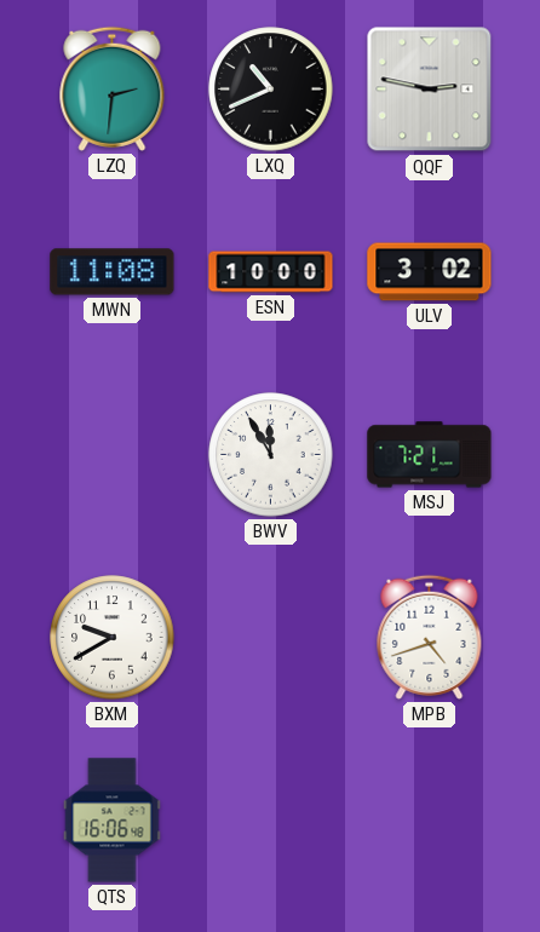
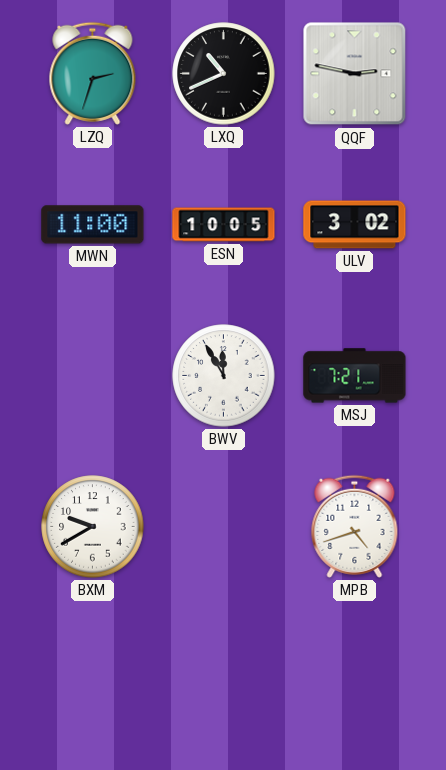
LZQ: 2:31 -> 2:33
MWN: 11:08 -> 11:00
ESN: 10:00 -> 10:05
QTS: 16:06 -> none
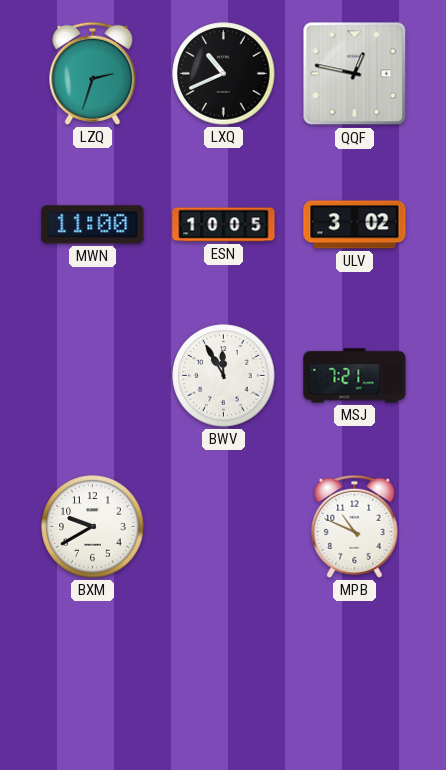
QQF: 2:47 -> 12:47
MPB: 4:42 -> 10:49
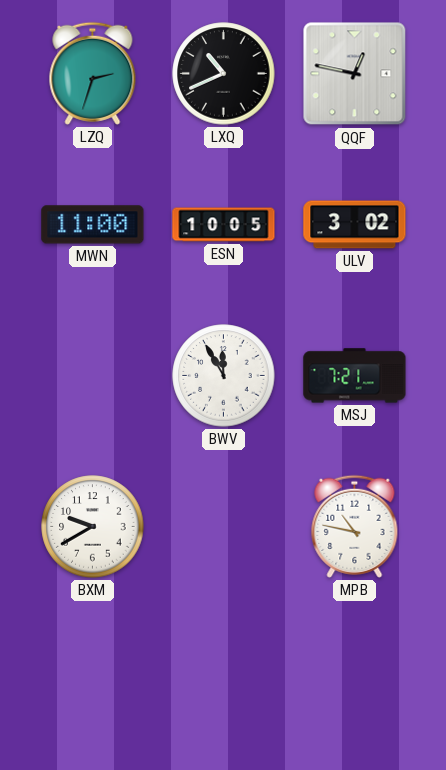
MPB: 10:49 -> 10:47
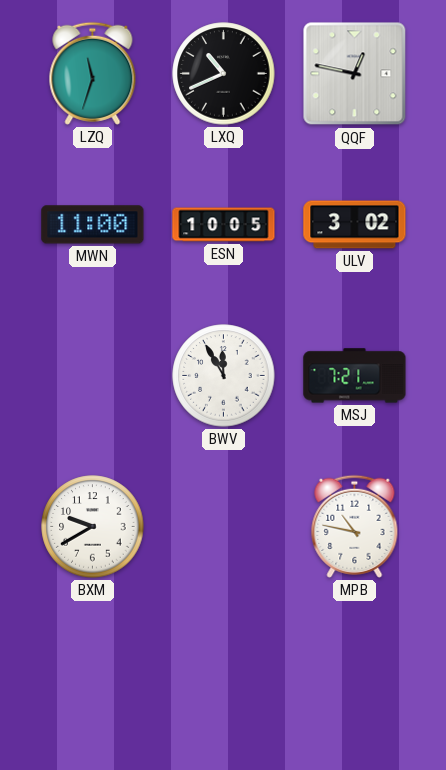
LZQ: 2:33 -> 11:33
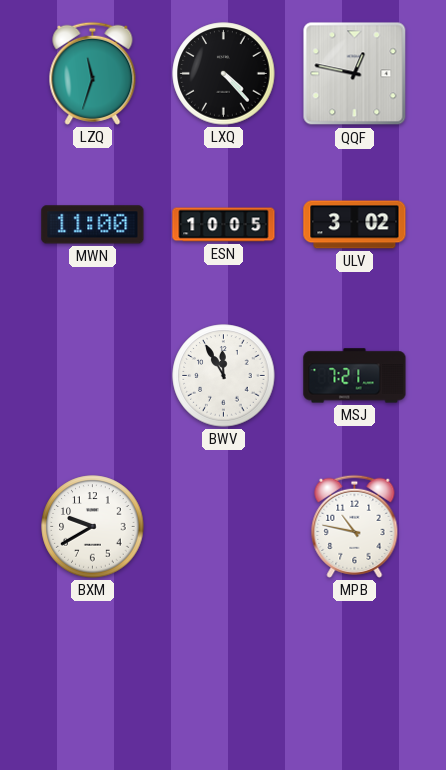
LXQ: 10:41 -> 4:23
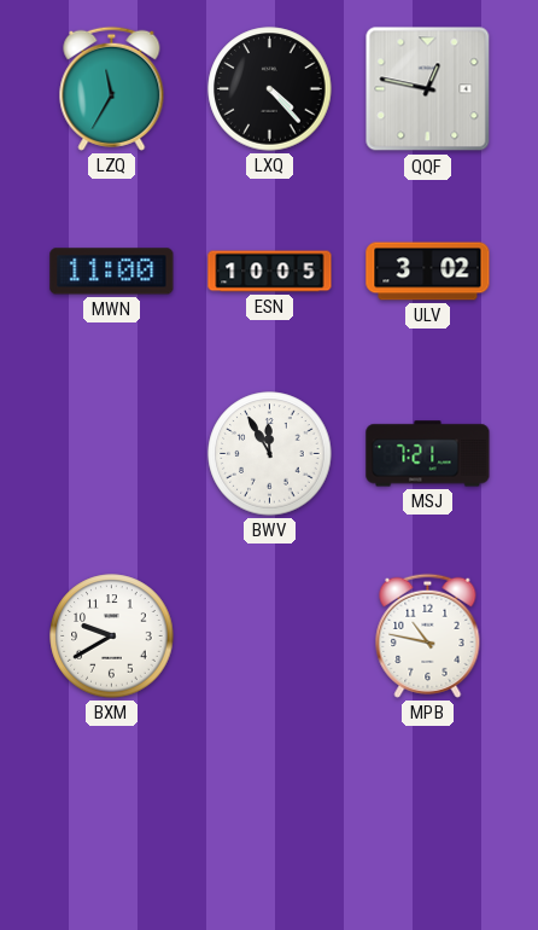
LZQ: 11:33 -> 11:35
